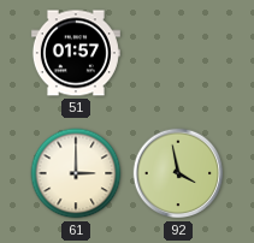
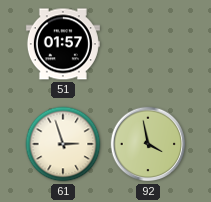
61: 3:00 -> 2:57
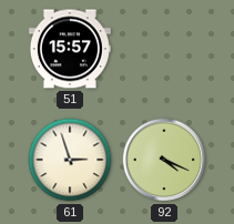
51: 01:57 -> 15:57
92: 3:58 -> 4:19
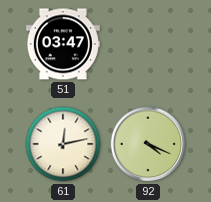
51: 15:57 -> 03:47
61: 2:57 -> 12:13
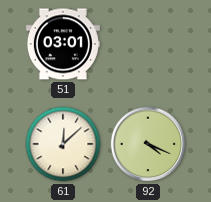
51: 03:47 -> 03:01
61: 12:13 -> 12:08
